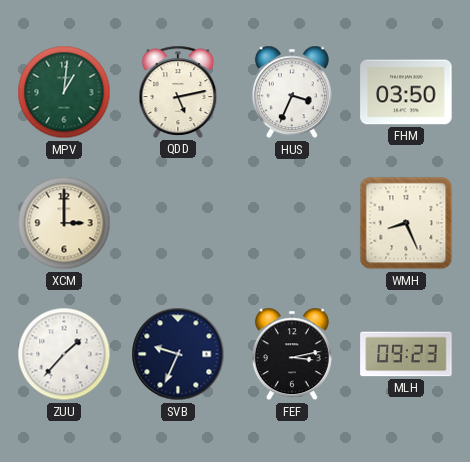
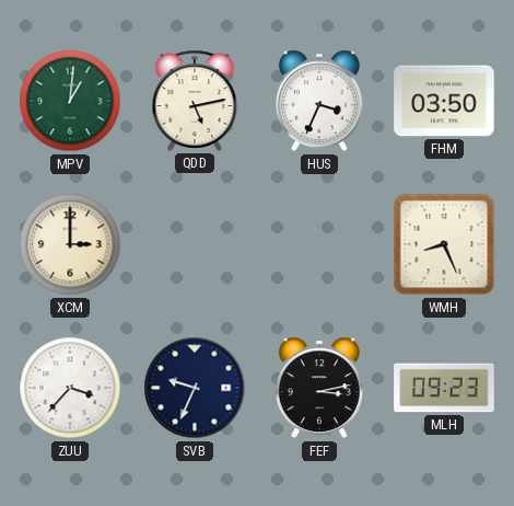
ZUU: 1:37 -> 3:37
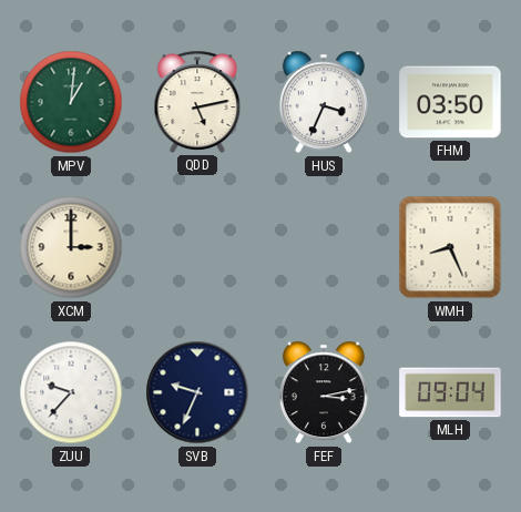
ZUU: 3:37 -> 9:37
MLH: 09:23 -> 09:04
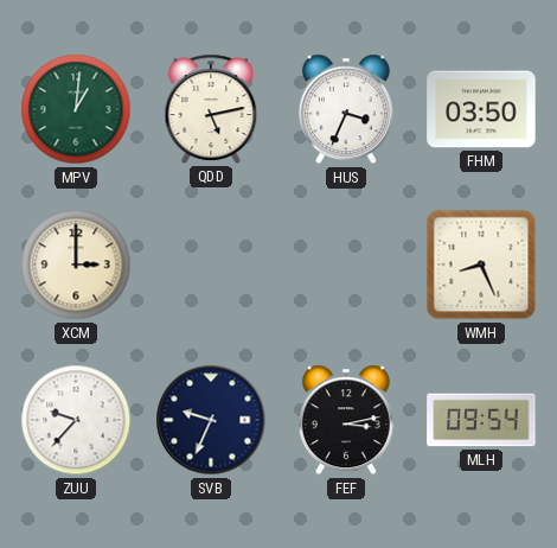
MLH: 09:04 -> 09:54
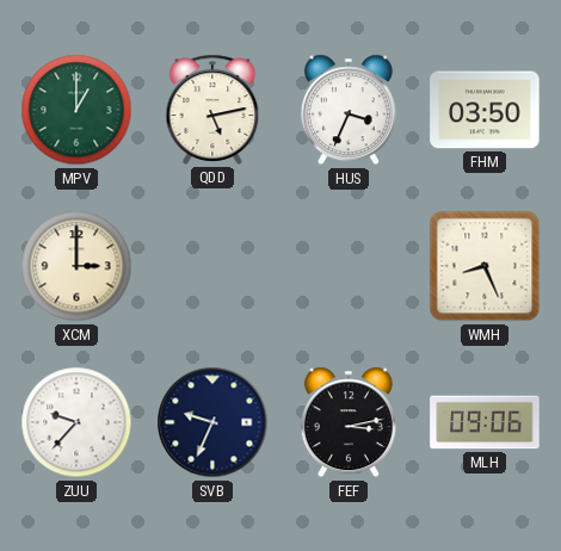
MPV: 1:01 -> 1:00
MLH: 09:54 -> 09:06
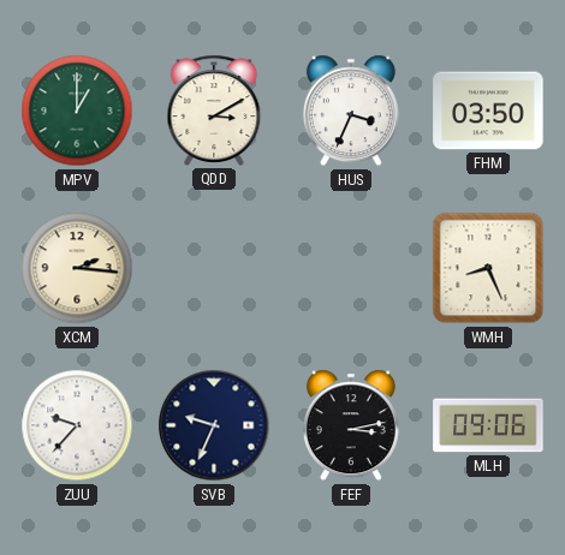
QDD: 5:13 -> 3:10
XCM: 3:00 -> 2:16
